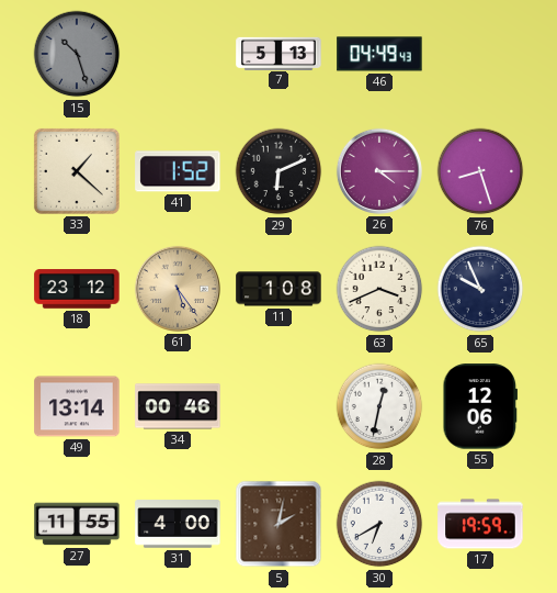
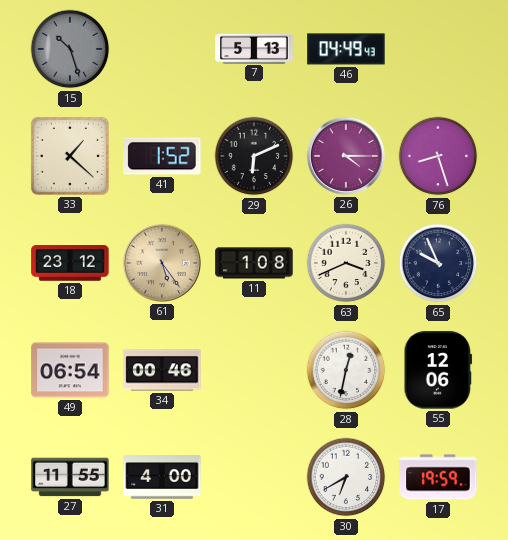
49: 13:14 -> 06:54
5: 2:02 -> none
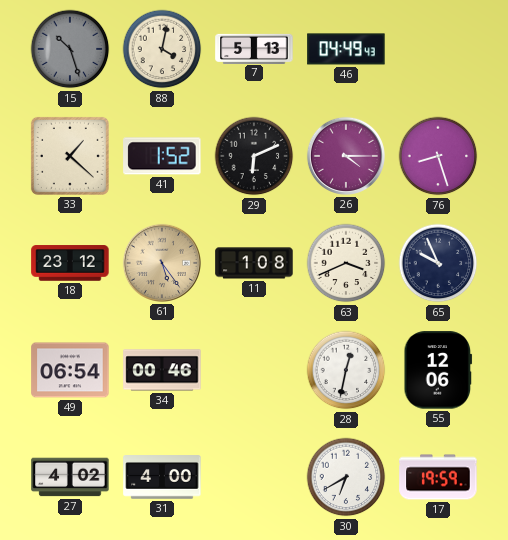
88: none -> 4:02
27: 11:55 -> 4:02
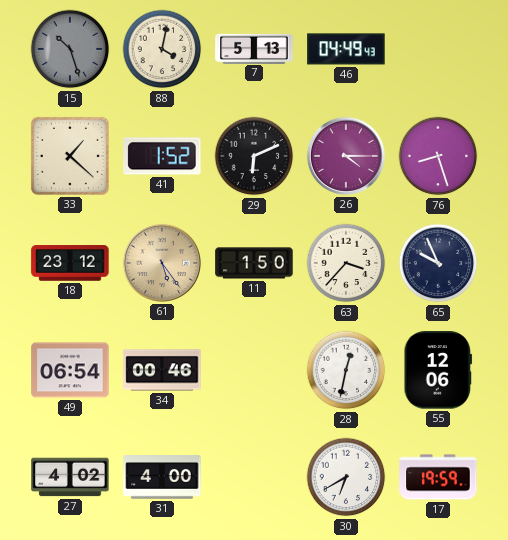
11: 1:08 -> 1:50
63: 3:41 -> 3:37
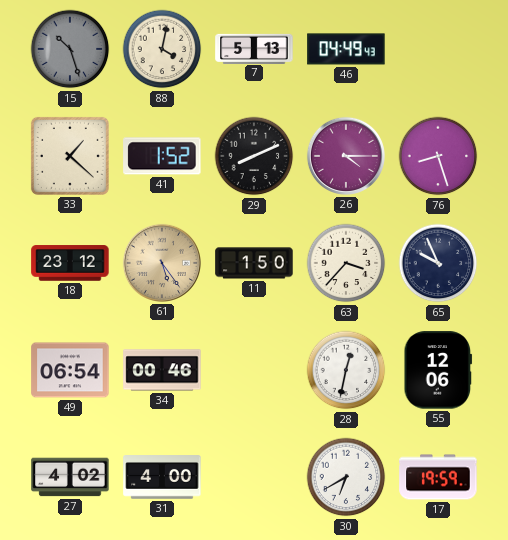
29: 6:11 -> 8:11
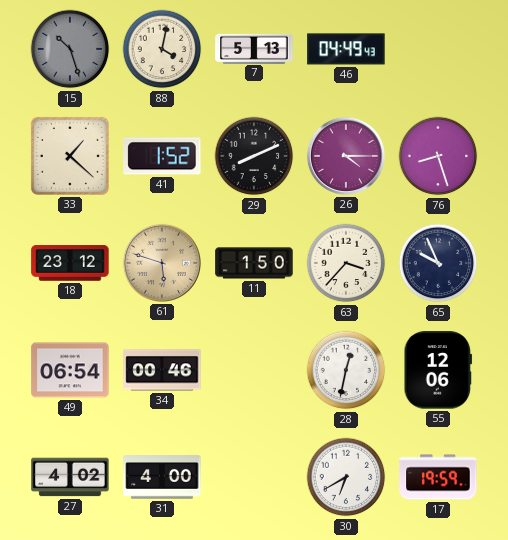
61: 5:24 -> 5:48
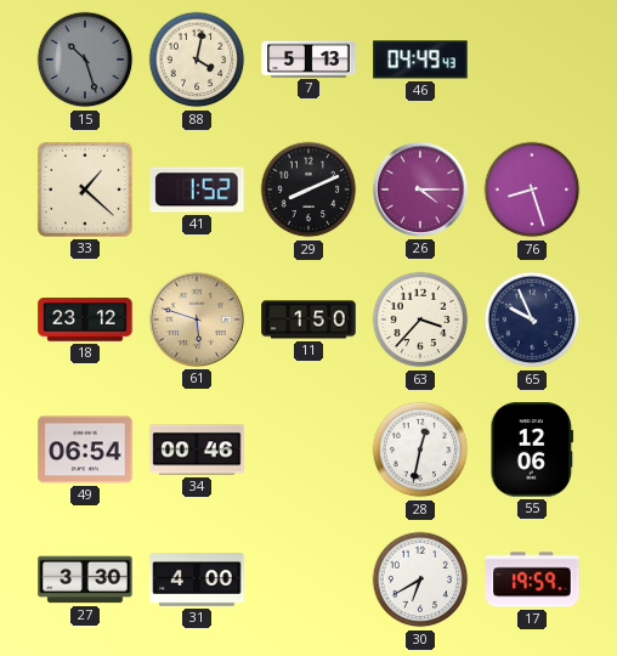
27: 4:02 -> 3:30
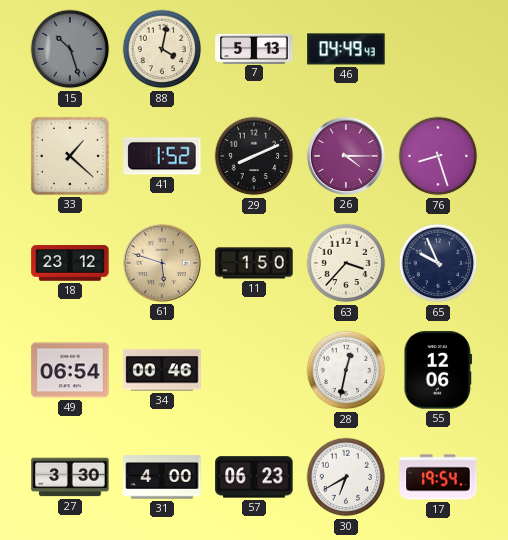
57: none -> 06:23
17: 19:59 -> 19:54
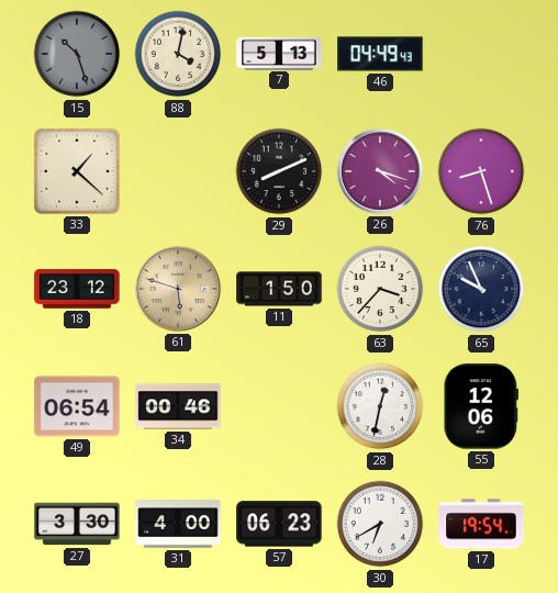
41: 1:52 -> none
26: 4:15 -> 4:18
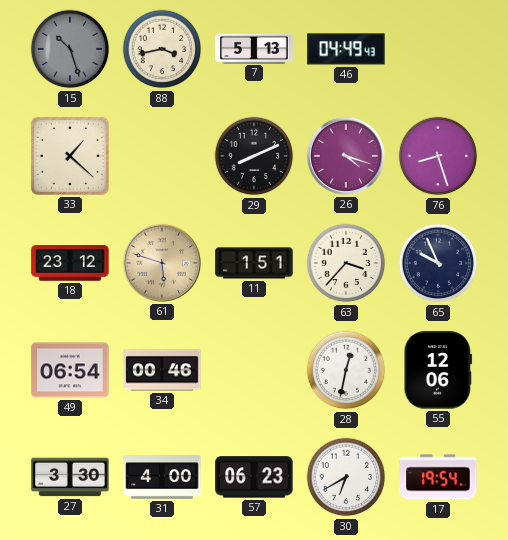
88: 4:02 -> 3:43
11: 1:50 -> 1:51
